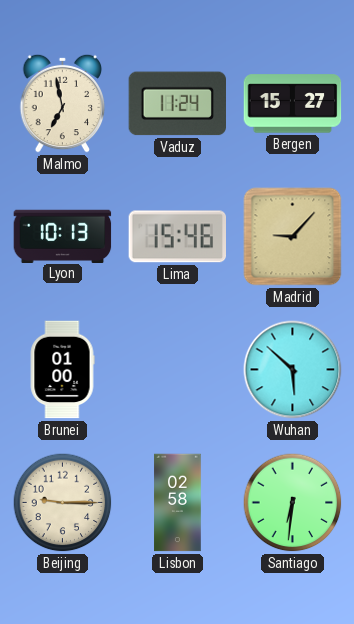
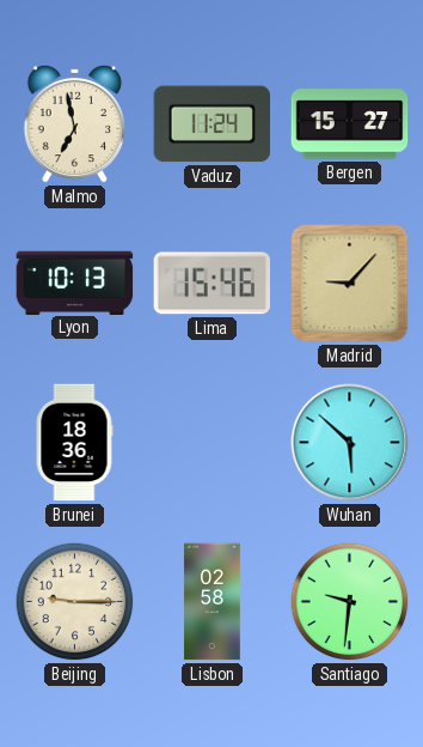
Brunei: 01:00 -> 18:36
Santiago: 6:31 -> 9:31
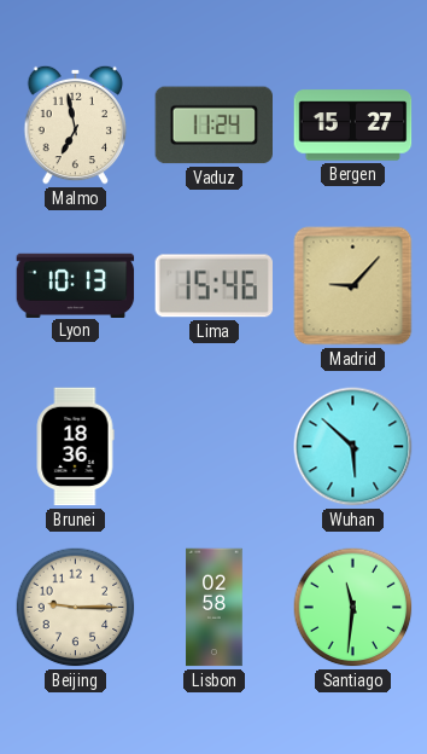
Santiago: 9:31 -> 11:31
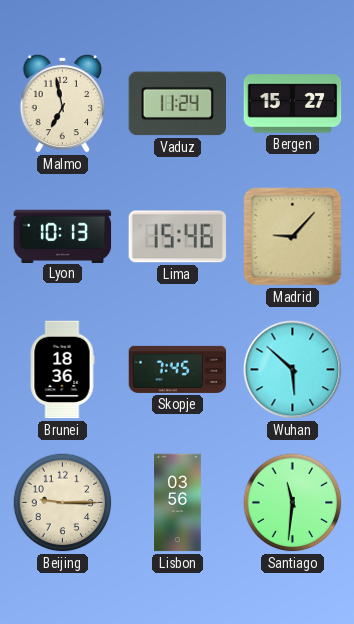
Skopje: none -> 7:45
Lisbon: 02:58 -> 03:56
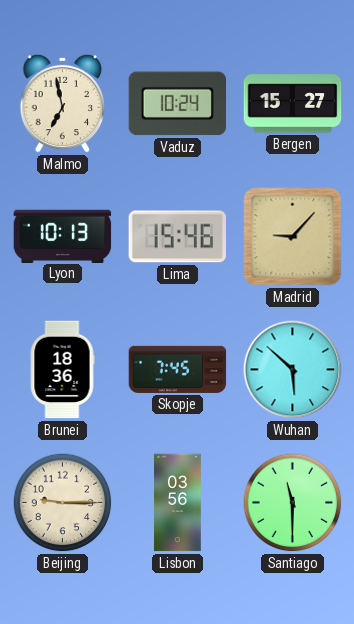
Vaduz: 11:24 -> 10:24
Santiago: 11:31 -> 11:30
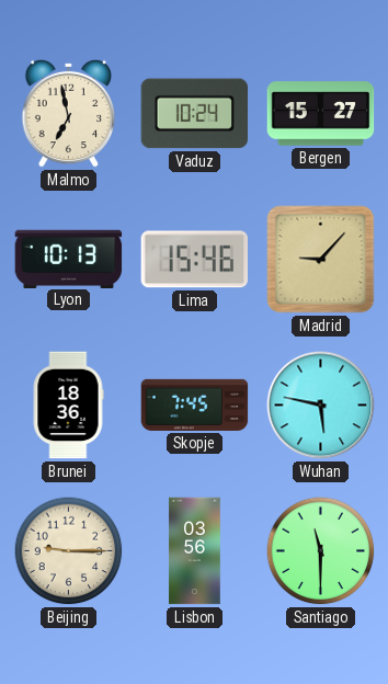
Wuhan: 5:52 -> 5:47
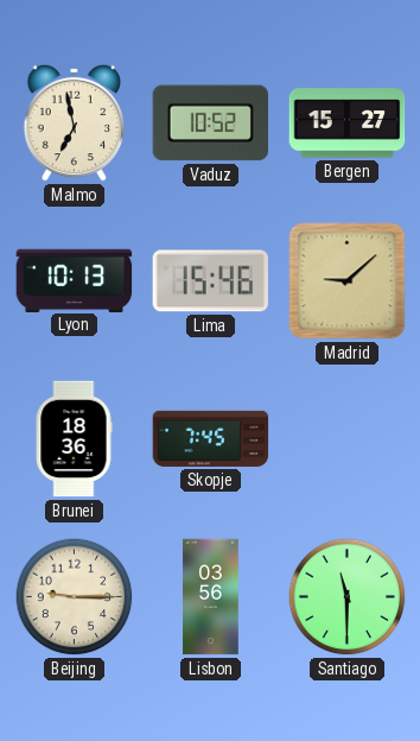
Vaduz: 10:24 -> 10:52
Madrid: 9:07 -> 9:08
Wuhan: 5:47 -> none
